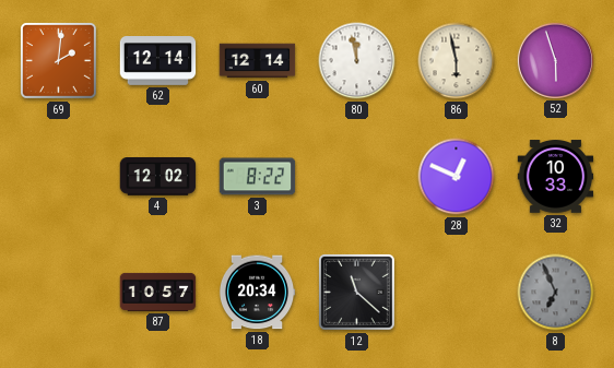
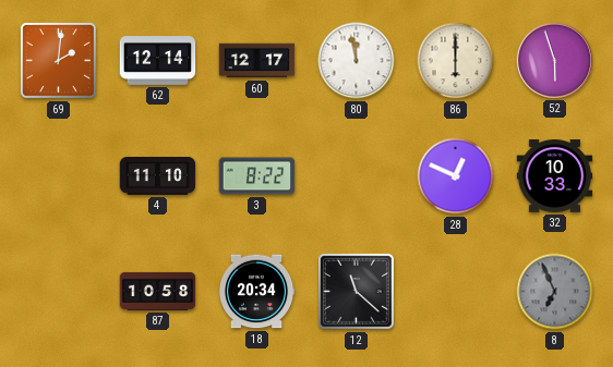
60: 12:14 -> 12:17
86: 5:58 -> 6:00
4: 12:02 -> 11:10
87: 10:57 -> 10:58
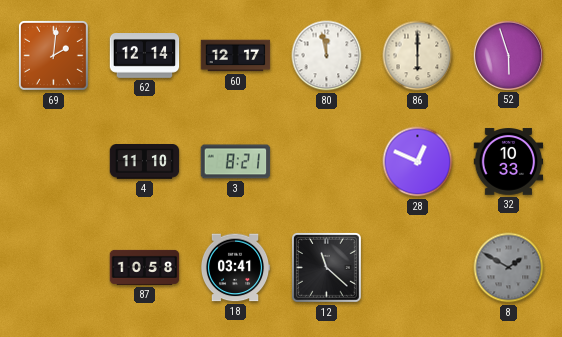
3: 8:22 -> 8:21
18: 20:34 -> 03:41
8: 6:56 -> 1:50
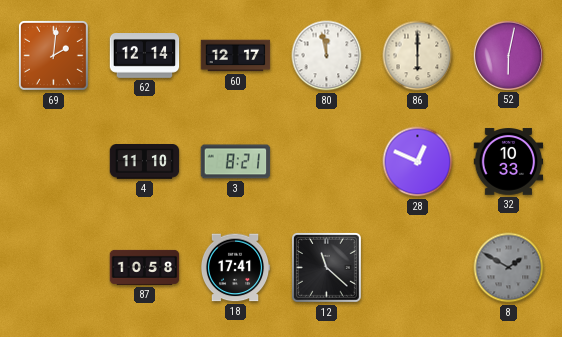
52: 5:57 -> 6:02
18: 03:41 -> 17:41
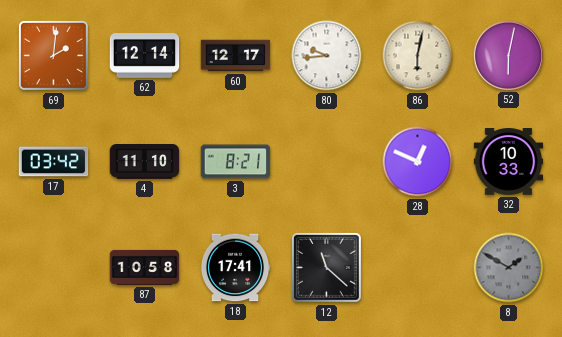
80: 11:58 -> 9:44
86: 6:00 -> 6:02
17: none -> 03:42
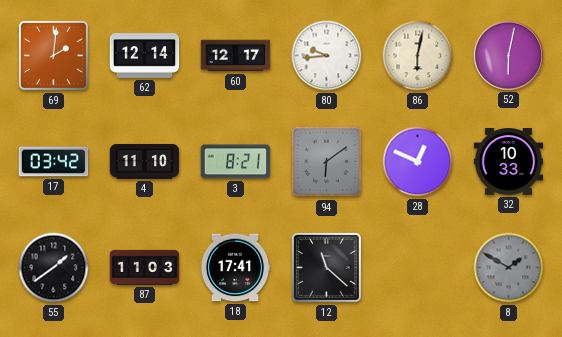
94: none -> 6:09
55: none -> 1:39
87: 10:58 -> 11:03
